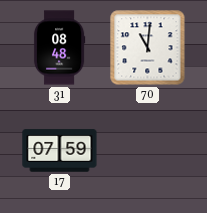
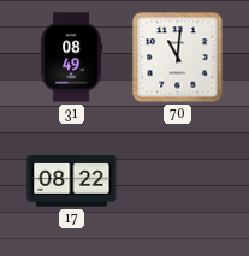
31: 08:48 -> 08:49
17: 07:59 -> 08:22
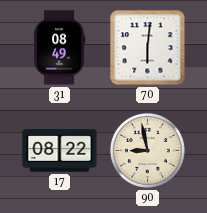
70: 11:01 -> 6:01
90: none -> 8:58
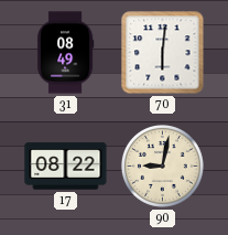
90: 8:58 -> 9:02
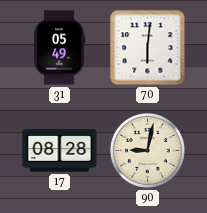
31: 08:49 -> 05:49
17: 08:22 -> 08:28
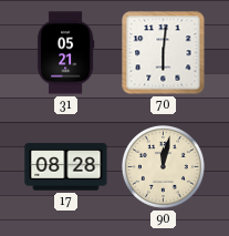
31: 05:49 -> 05:21
90: 9:02 -> 12:02
